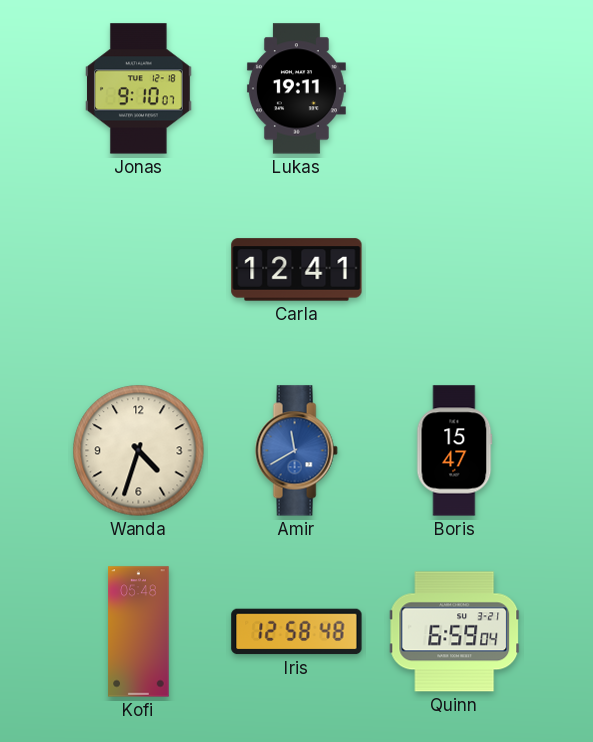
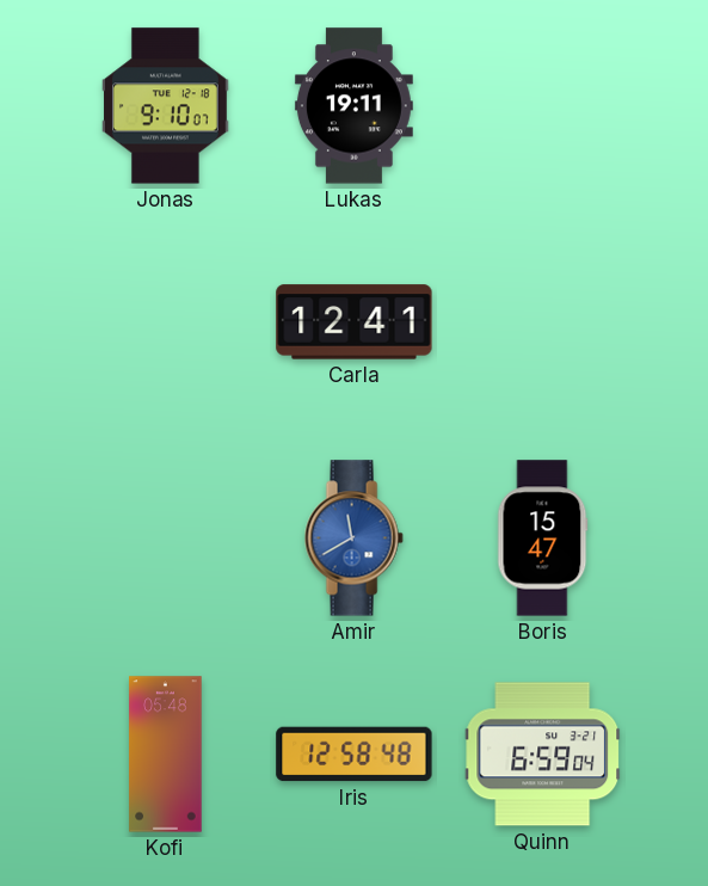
Wanda: 4:33 -> none
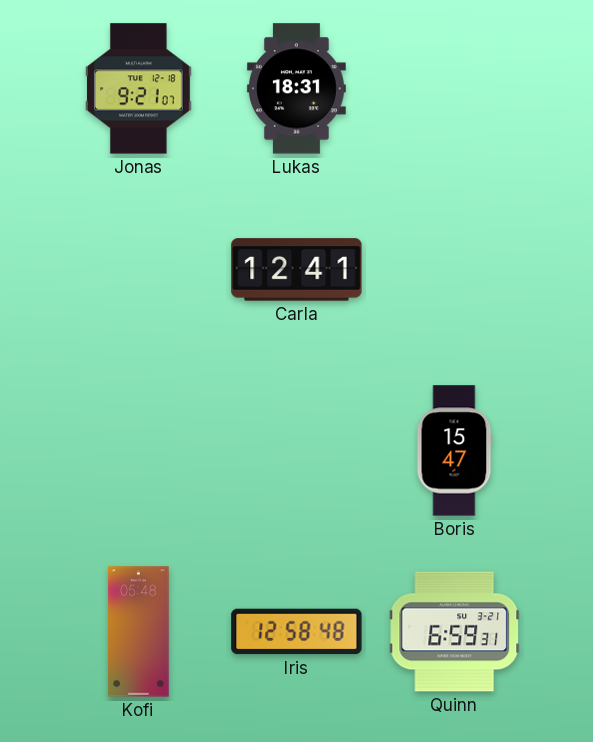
Jonas: 9:10 -> 9:21
Lukas: 19:11 -> 18:31
Amir: 11:40 -> none
Quinn: 6:59:04 -> 6:59:31
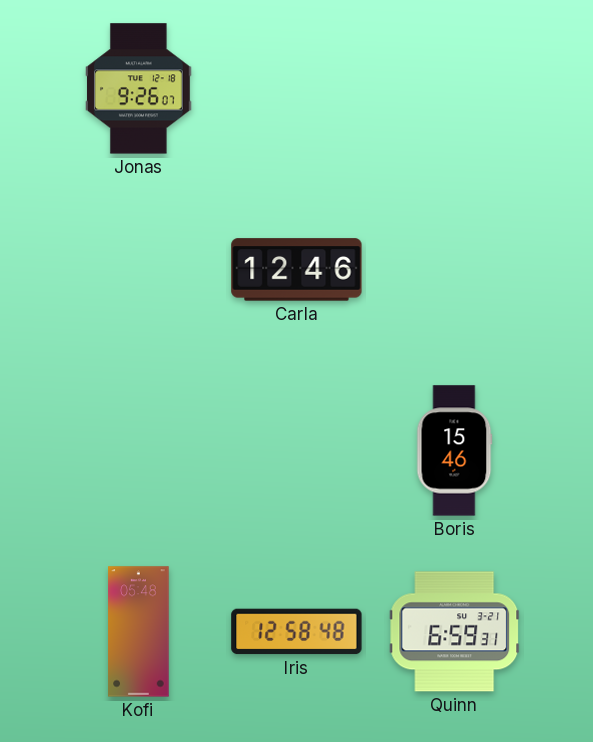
Jonas: 9:21 -> 9:26
Lukas: 18:31 -> none
Carla: 12:41 -> 12:46
Boris: 15:47 -> 15:46
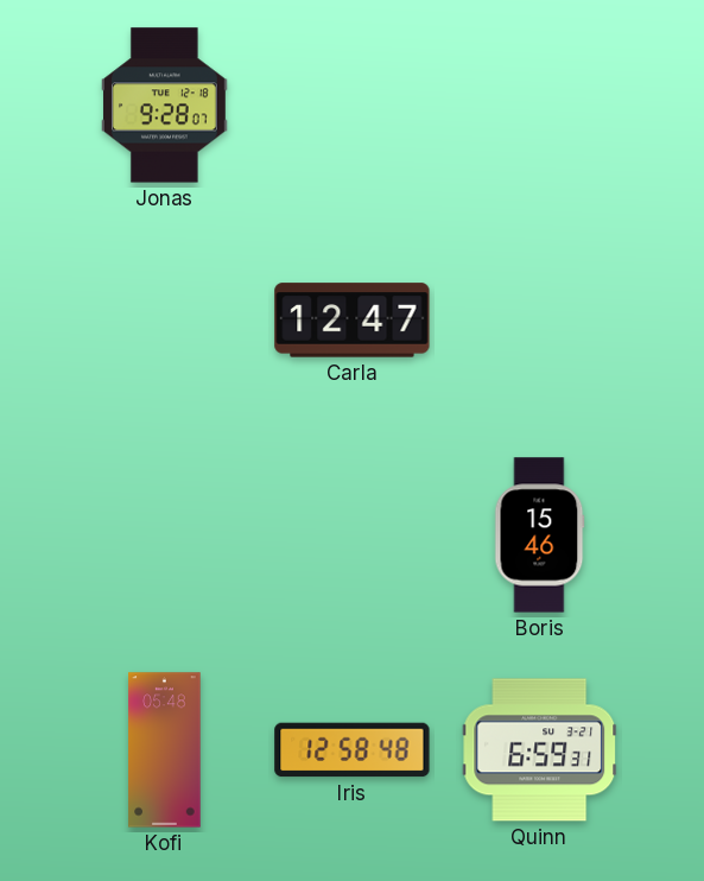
Jonas: 9:26 -> 9:28
Carla: 12:46 -> 12:47
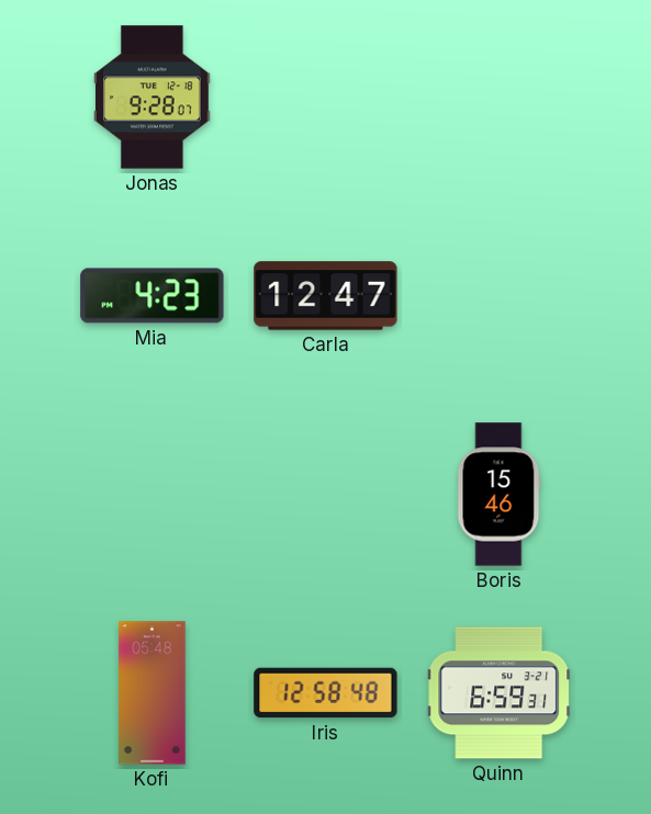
Mia: none -> 4:23
